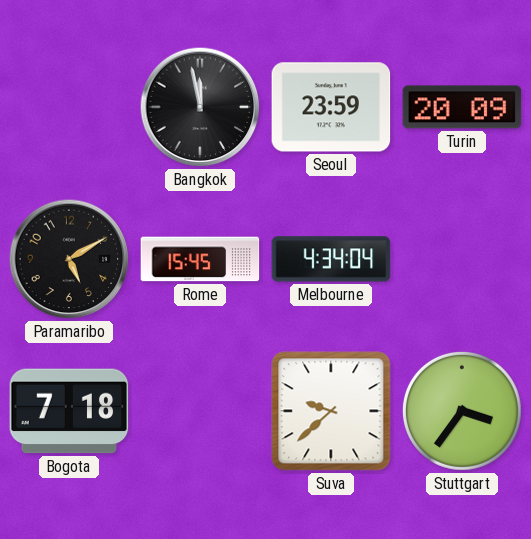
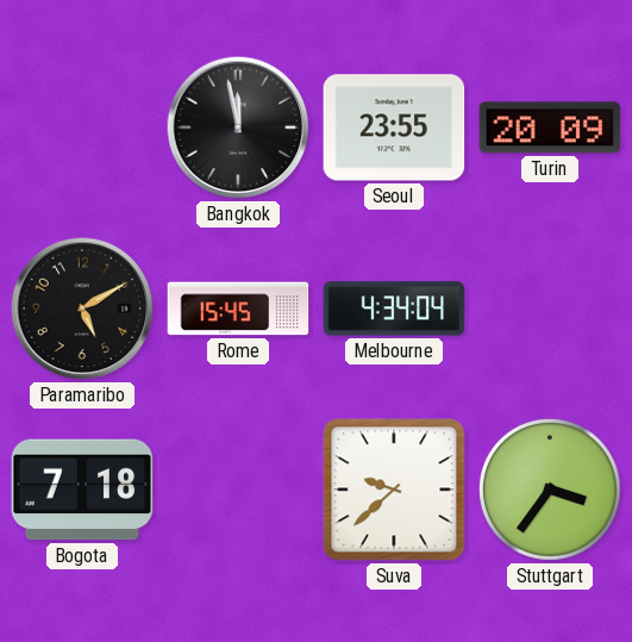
Seoul: 23:59 -> 23:55
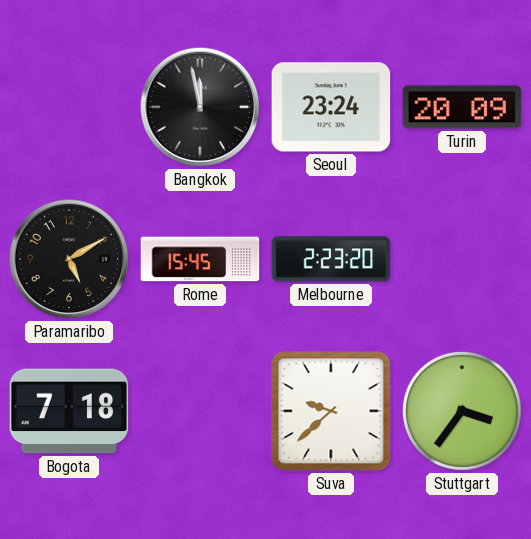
Seoul: 23:55 -> 23:24
Melbourne: 4:34 -> 2:23
